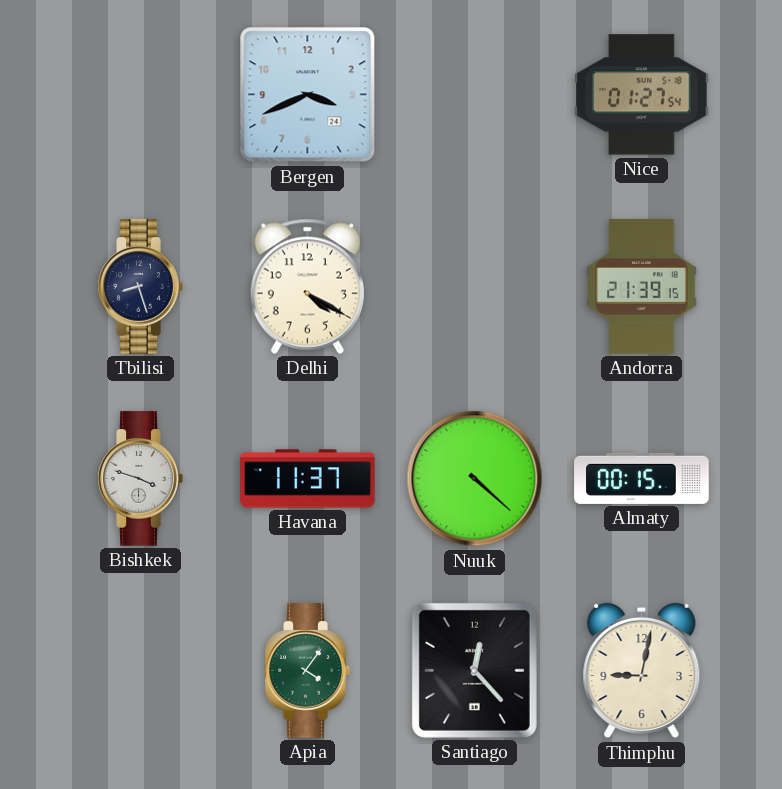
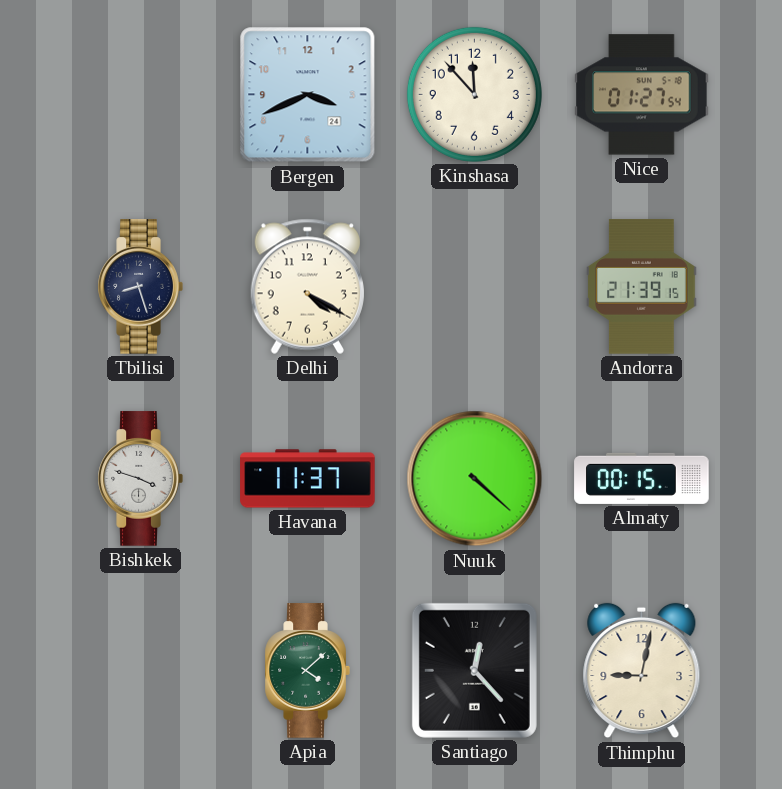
Kinshasa: none -> 11:53
Apia: 4:06 -> 4:08
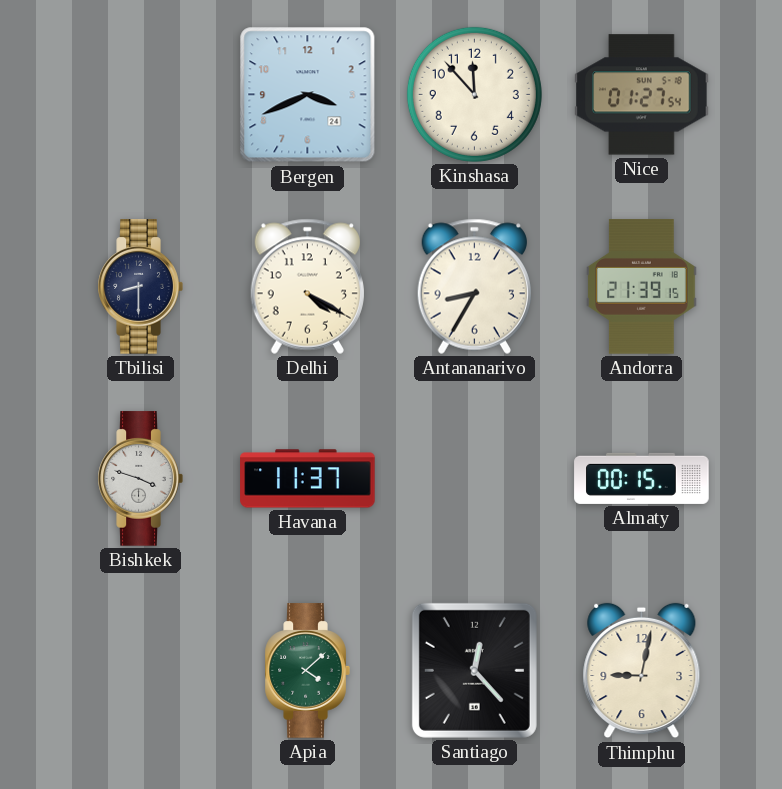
Tbilisi: 8:27 -> 8:30
Antananarivo: none -> 8:35
Nuuk: 4:22 -> none
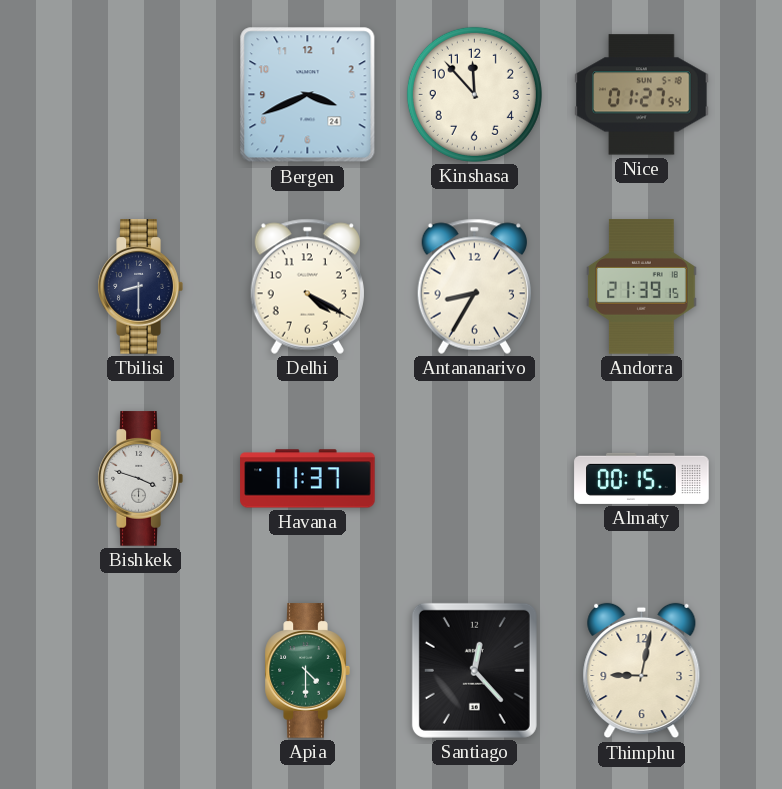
Apia: 4:08 -> 4:30
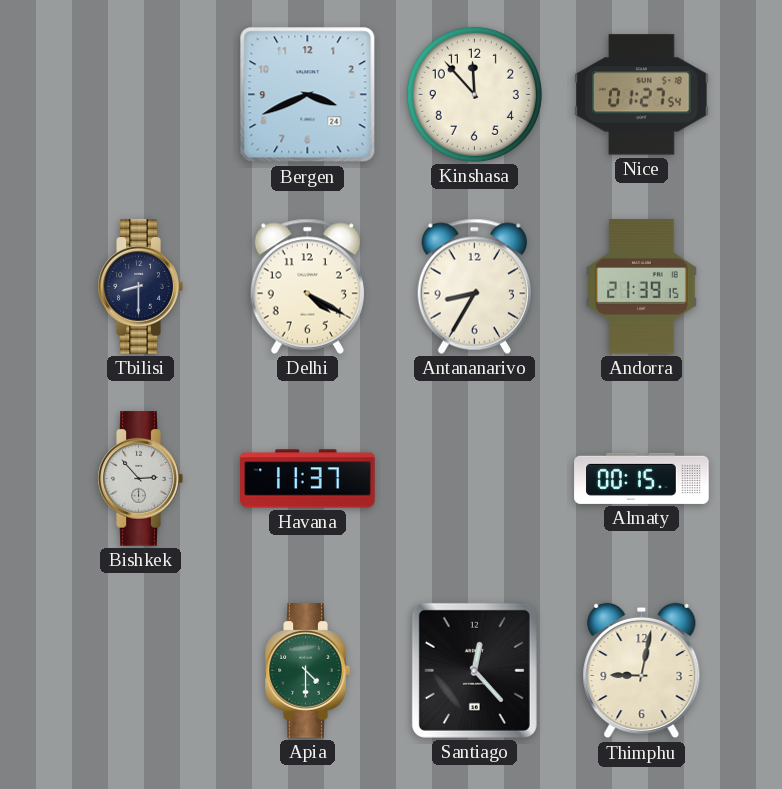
Bishkek: 3:48 -> 2:53
